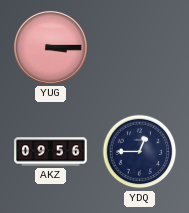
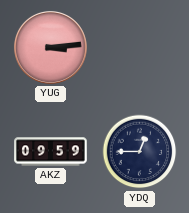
YUG: 3:15 -> 3:14
AKZ: 09:56 -> 09:59
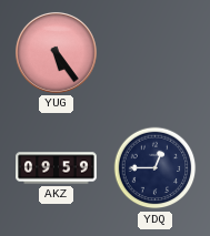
YUG: 3:14 -> 5:24
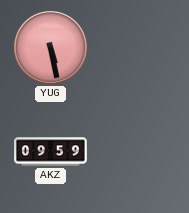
YUG: 5:24 -> 5:28
YDQ: 12:45 -> none
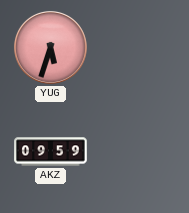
YUG: 5:28 -> 5:33
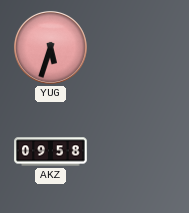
AKZ: 09:59 -> 09:58
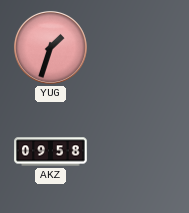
YUG: 5:33 -> 1:33
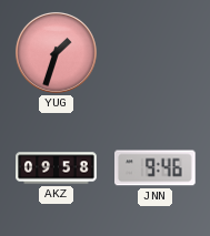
JNN: none -> 9:46
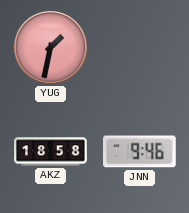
YUG: 1:33 -> 1:32
AKZ: 09:58 -> 18:58
